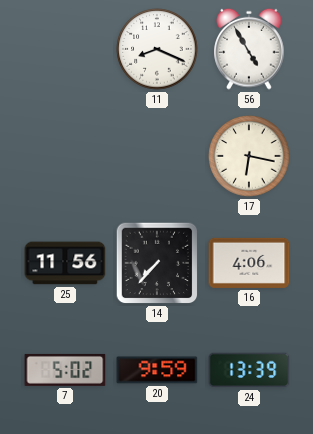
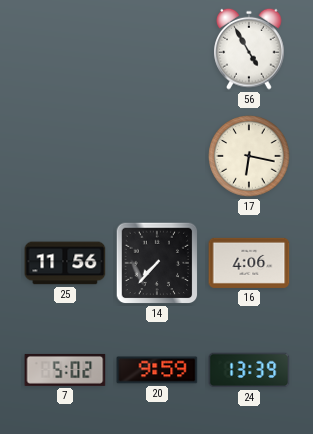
11: 8:19 -> none
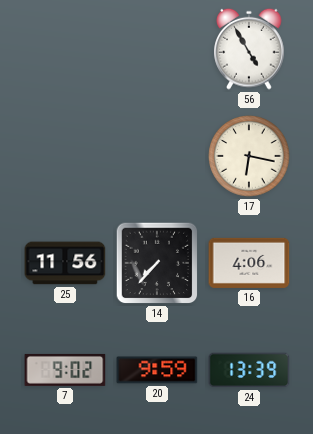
7: 5:02 -> 9:02
